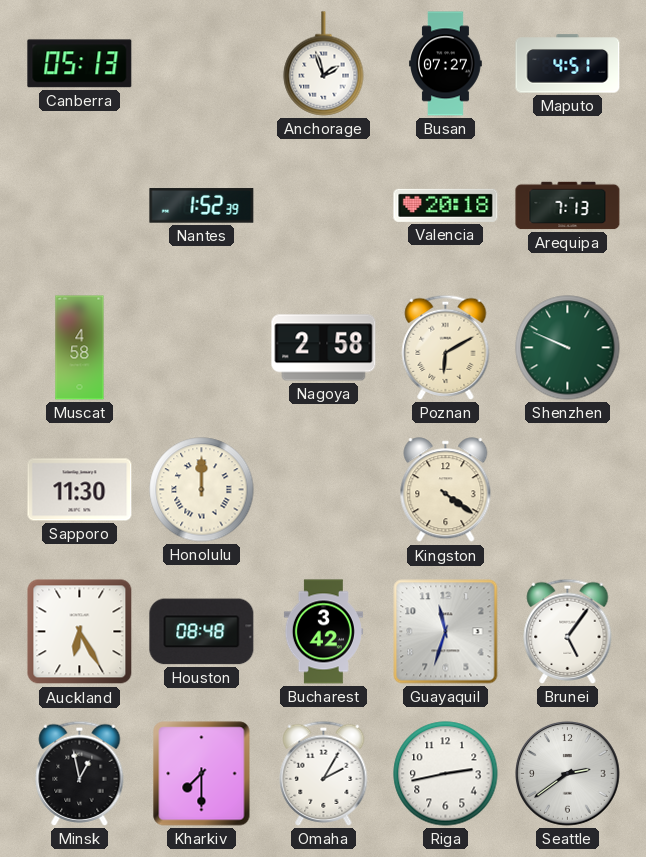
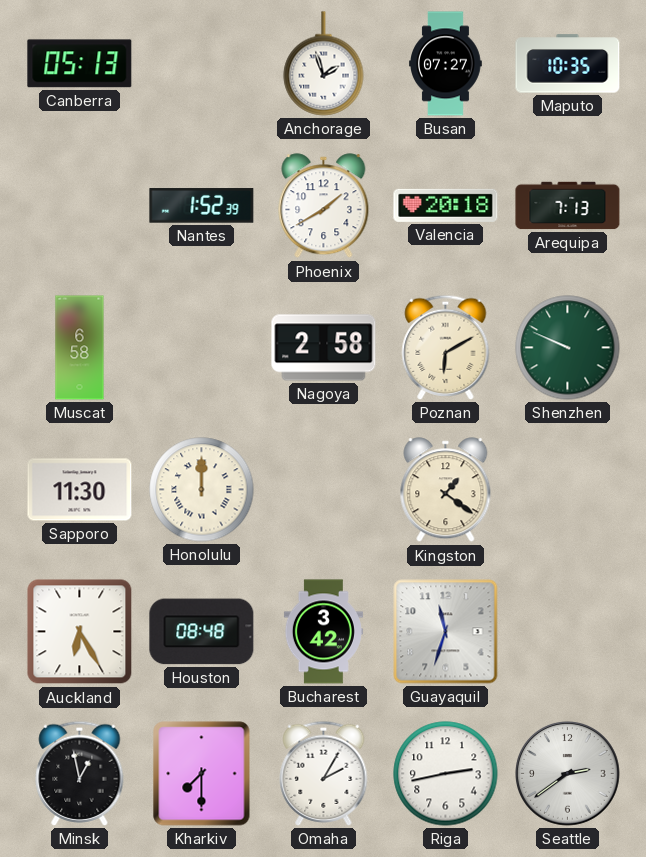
Maputo: 4:51 -> 10:35
Phoenix: none -> 1:40
Muscat: 4:58 -> 6:58
Kingston: 4:21 -> 1:21
Brunei: 5:06 -> none
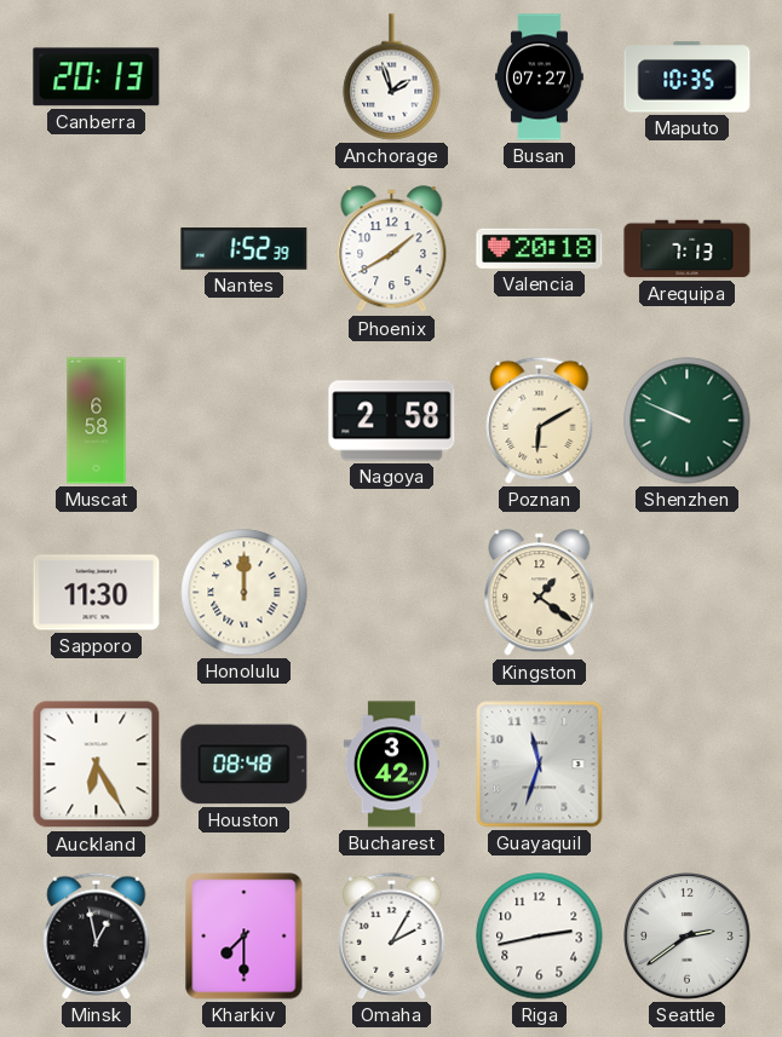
Canberra: 05:13 -> 20:13
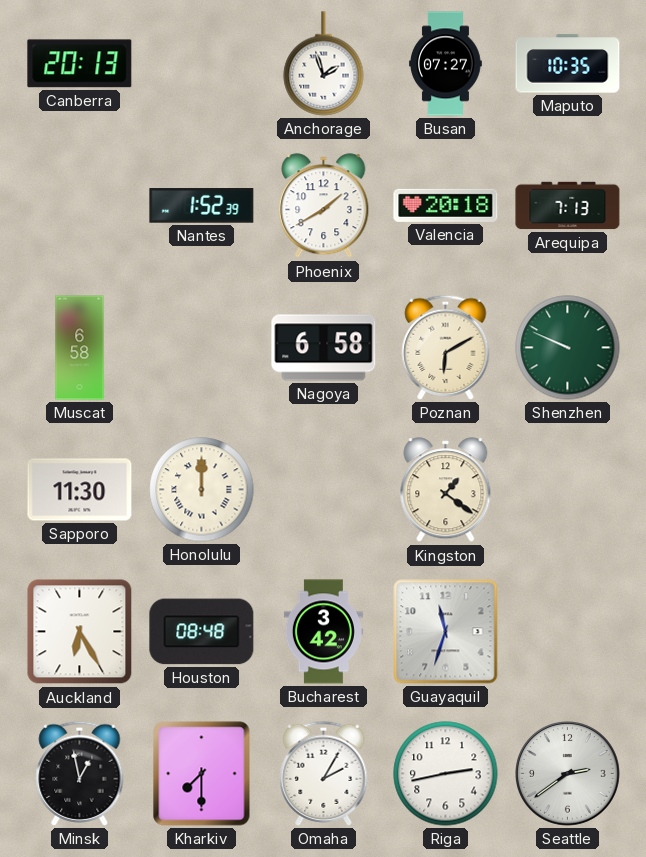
Nagoya: 2:58 -> 6:58
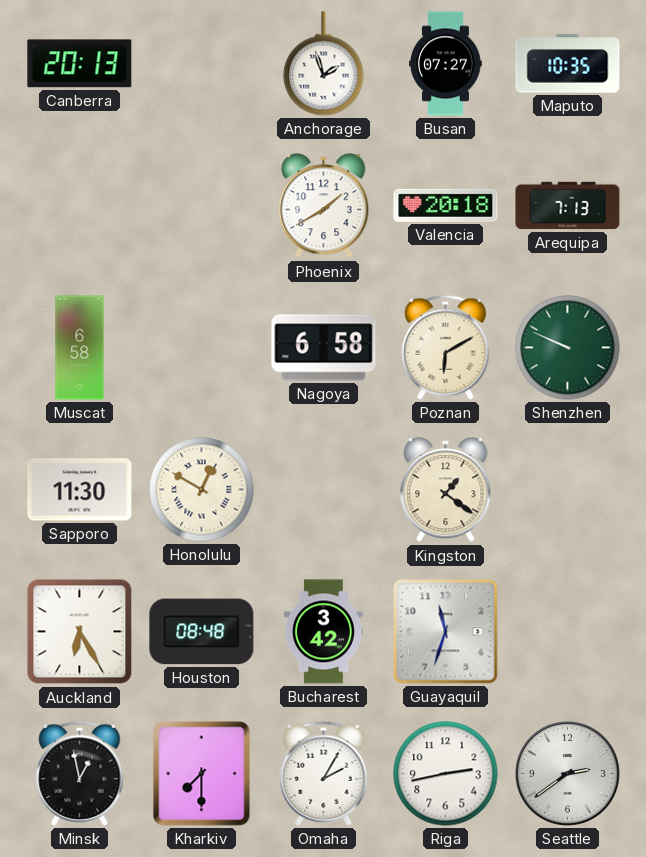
Nantes: 1:52 -> none
Honolulu: 12:00 -> 12:50
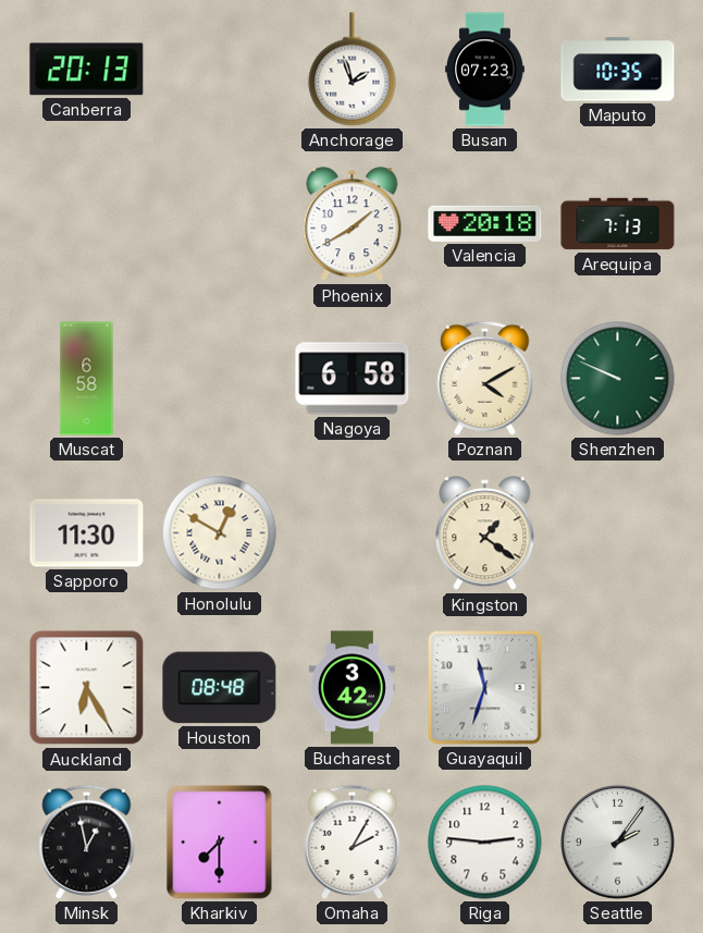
Busan: 07:27 -> 07:23
Poznan: 6:10 -> 4:10
Riga: 2:43 -> 2:46
Seattle: 2:39 -> 2:06
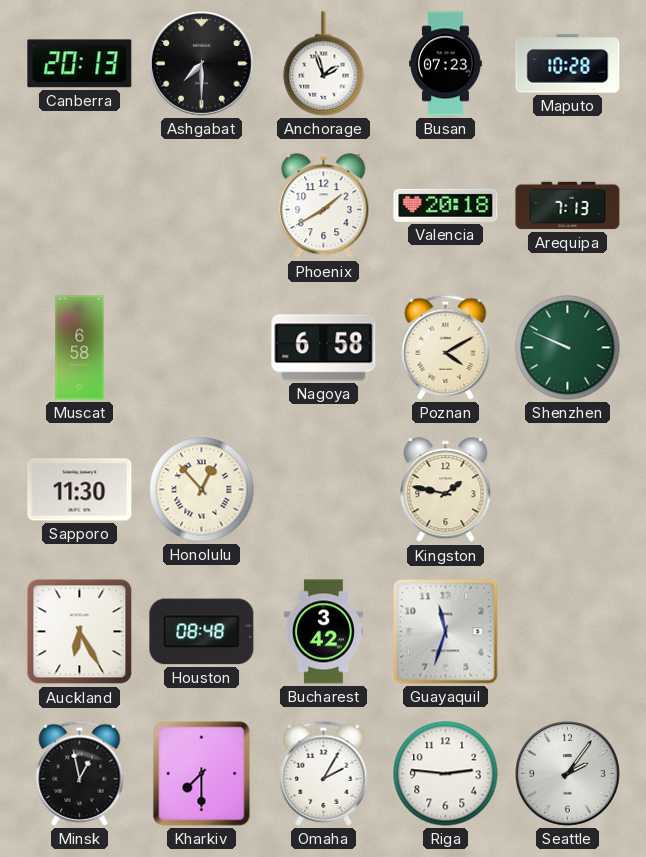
Ashgabat: none -> 7:30
Maputo: 10:35 -> 10:28
Honolulu: 12:50 -> 12:53
Kingston: 1:21 -> 1:47
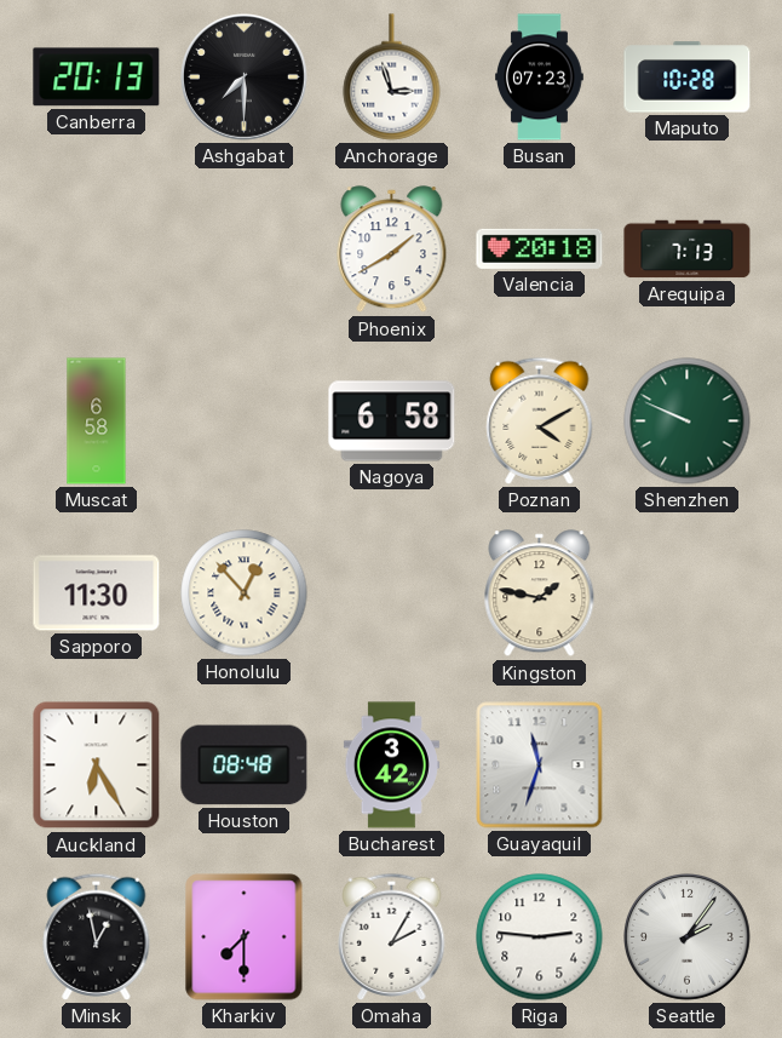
Anchorage: 1:57 -> 2:57
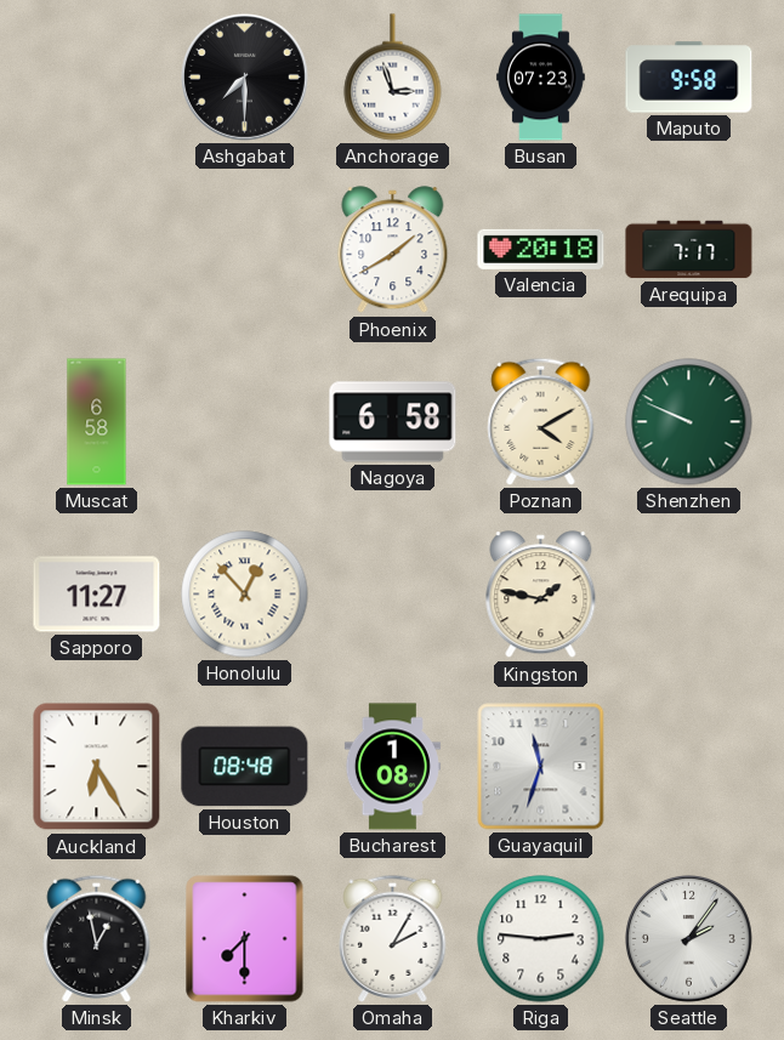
Canberra: 20:13 -> none
Maputo: 10:28 -> 9:58
Arequipa: 7:13 -> 7:17
Sapporo: 11:30 -> 11:27
Bucharest: 3:42 -> 1:08
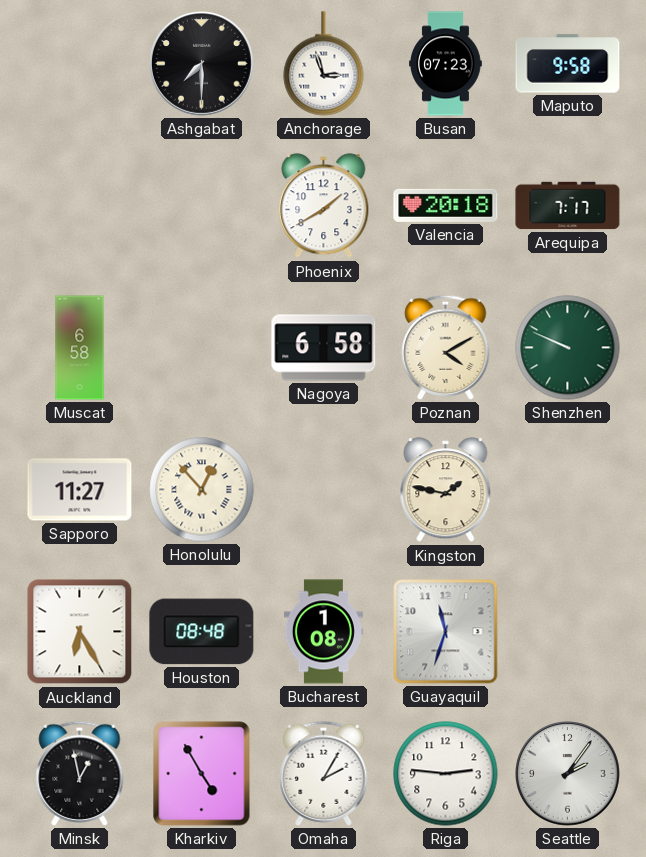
Kharkiv: 7:30 -> 4:55
